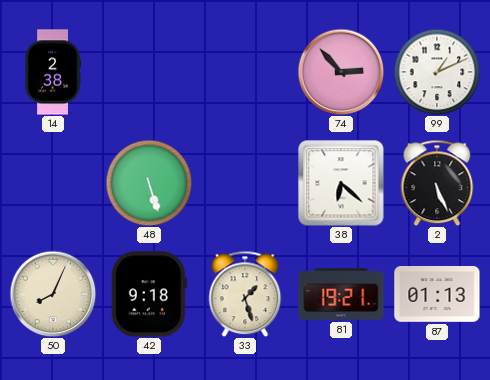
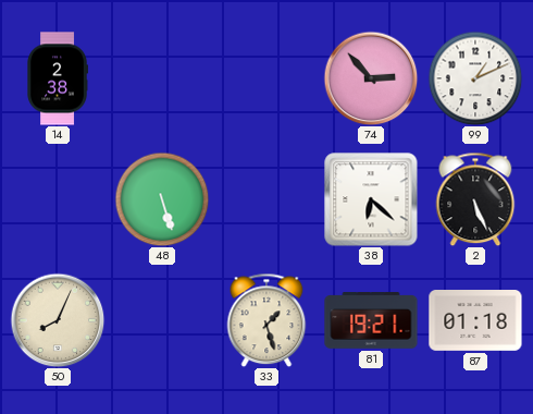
42: 9:18 -> none
87: 01:13 -> 01:18
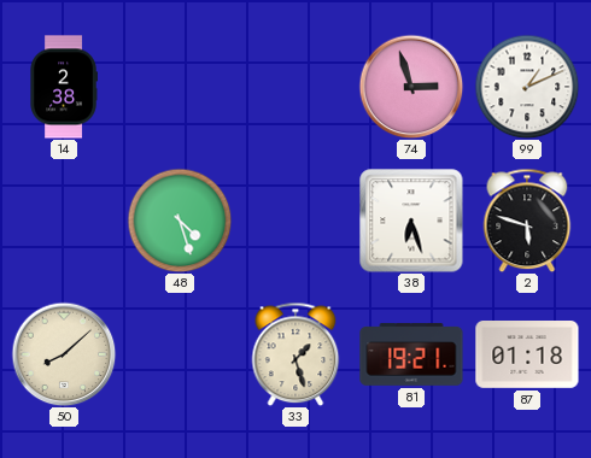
74: 2:53 -> 2:57
48: 5:27 -> 4:27
38: 6:22 -> 6:27
2: 5:26 -> 5:48
50: 8:04 -> 8:08
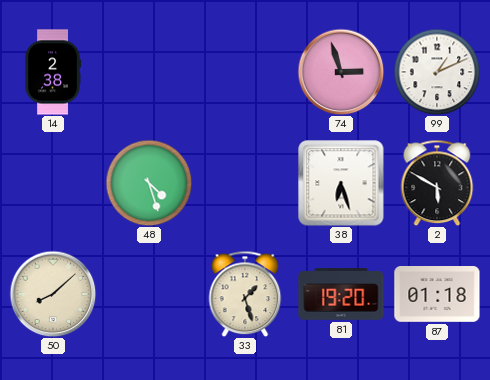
2: 5:48 -> 5:50
81: 19:21 -> 19:20
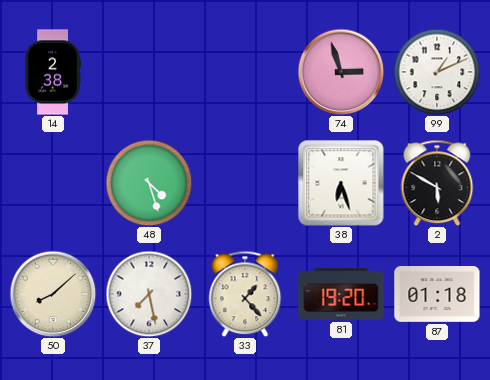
37: none -> 7:28
33: 1:27 -> 1:23
